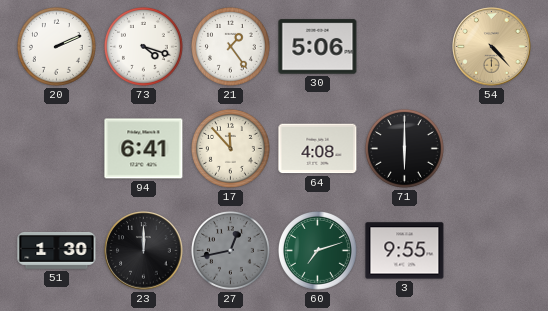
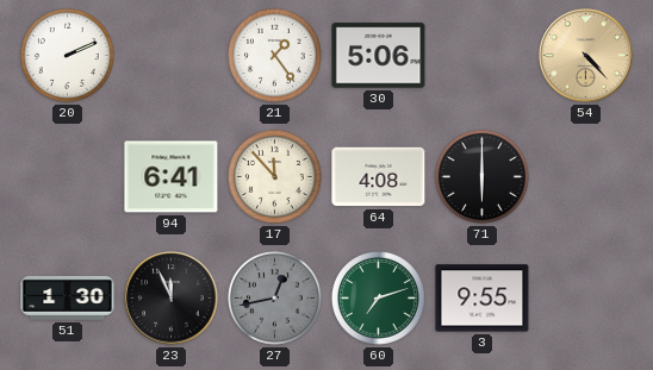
73: 4:18 -> none
23: 12:00 -> 11:56
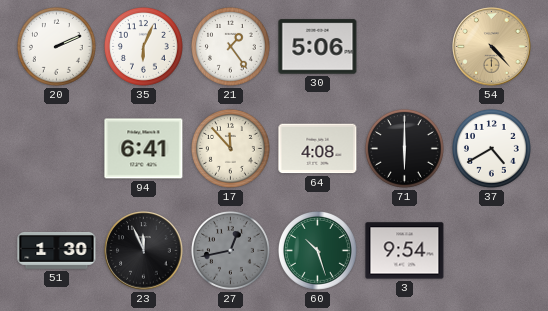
35: none -> 6:04
37: none -> 4:40
60: 7:12 -> 10:27
3: 9:55 -> 9:54
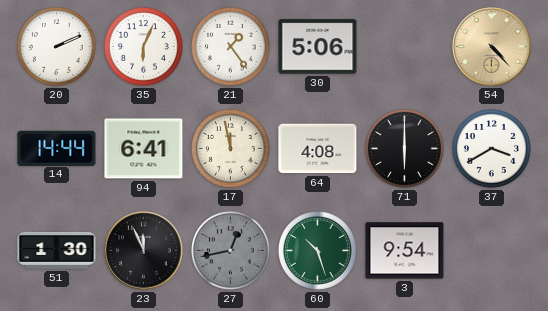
14: none -> 14:44
17: 11:53 -> 11:58
37: 4:40 -> 3:40
